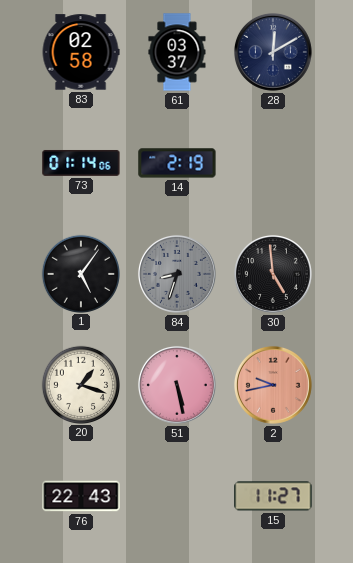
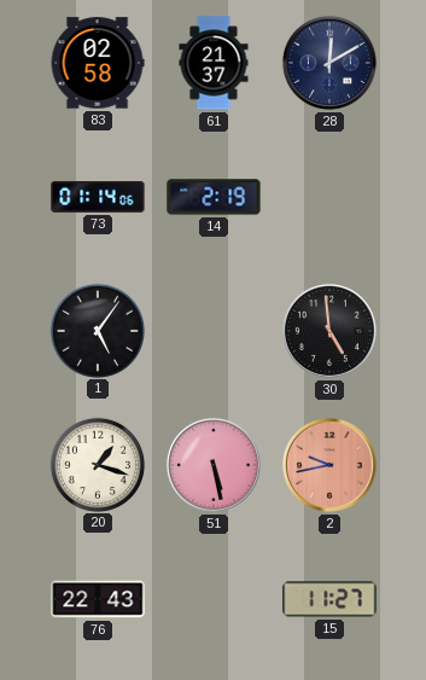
61: 03:37 -> 21:37
84: 8:33 -> none
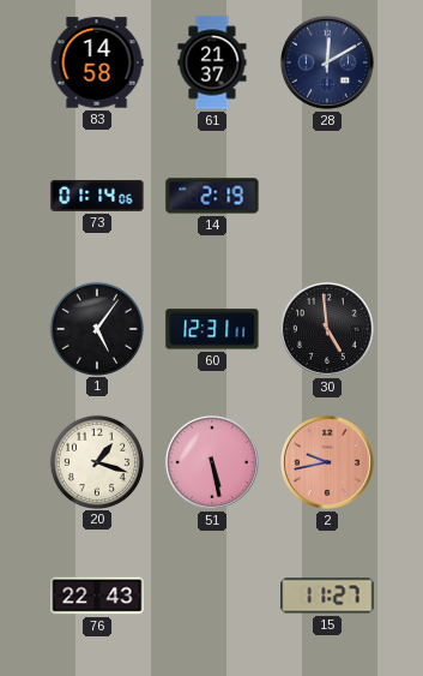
83: 02:58 -> 14:58
60: none -> 12:31
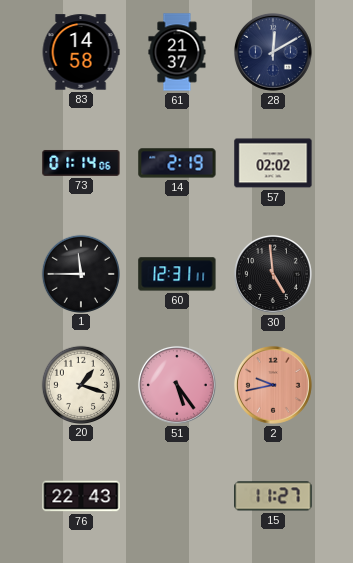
57: none -> 02:02
1: 5:06 -> 11:45
51: 5:28 -> 5:24
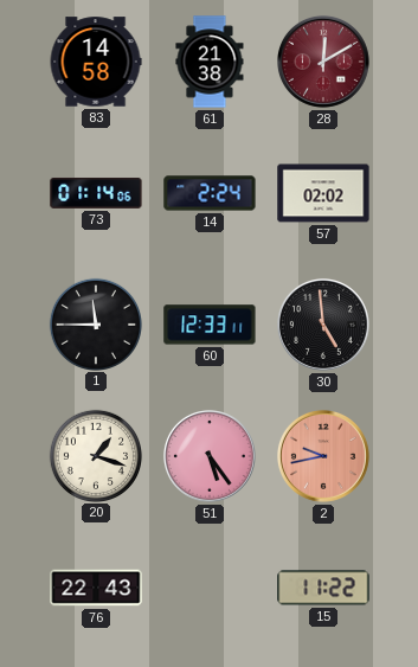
61: 21:37 -> 21:38
28 dial: navy -> burgundy
14: 2:19 -> 2:24
60: 12:31 -> 12:33
15: 11:27 -> 11:22
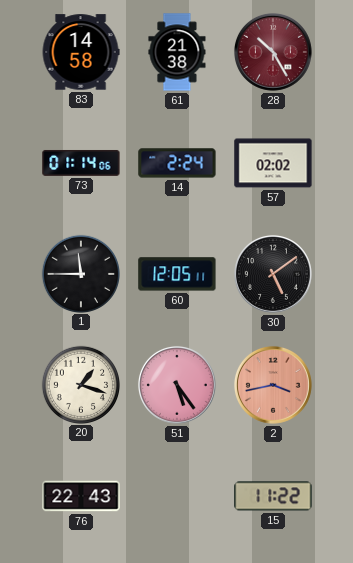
28: 12:10 -> 10:25
60: 12:33 -> 12:05
30: 4:59 -> 5:09
2: 9:43 -> 3:43
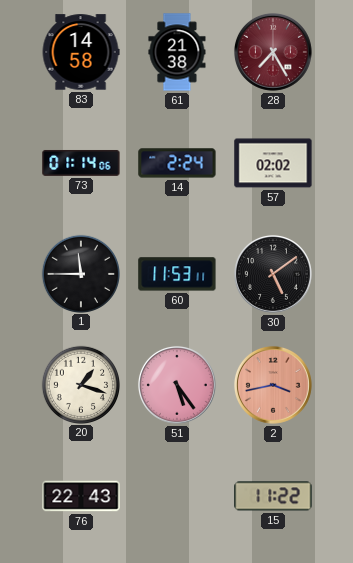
28: 10:25 -> 7:25
60: 12:05 -> 11:53
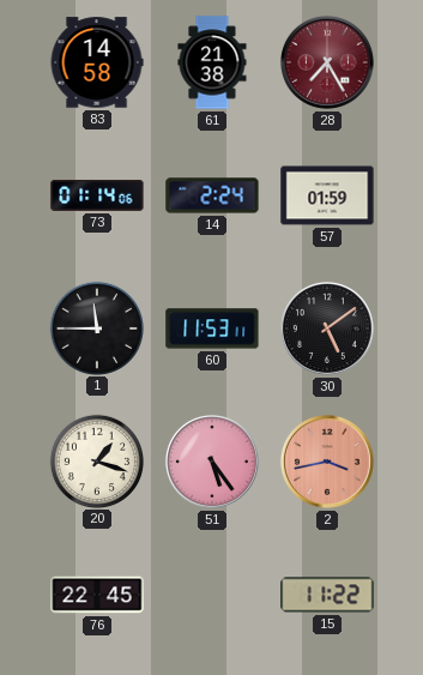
57: 02:02 -> 01:59
76: 22:43 -> 22:45
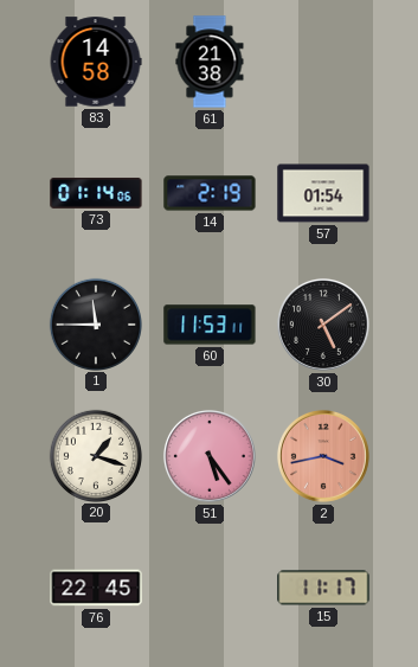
28: 7:25 -> none
14: 2:24 -> 2:19
57: 01:59 -> 01:54
15: 11:22 -> 11:17
